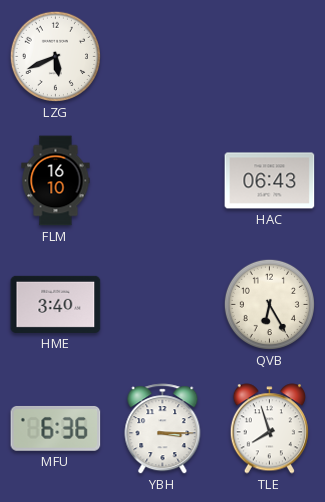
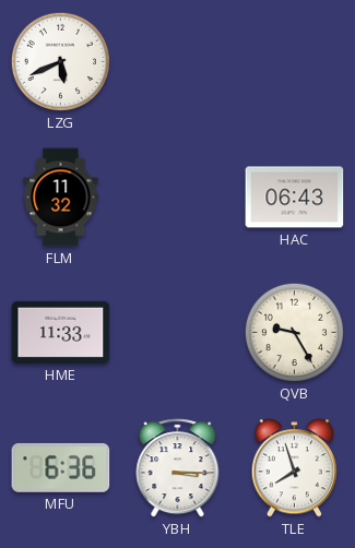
FLM: 16:10 -> 11:32
HME: 3:40 -> 11:33
QVB: 6:25 -> 9:25
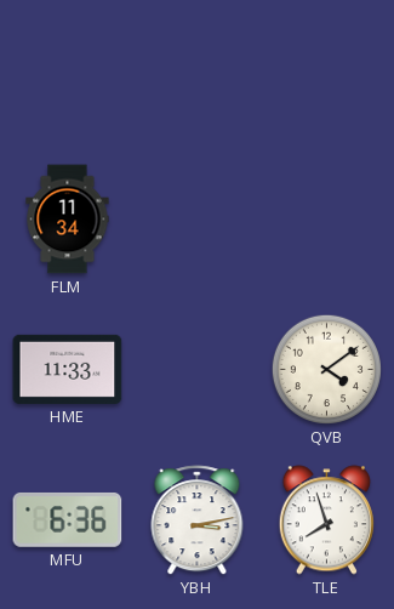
LZG: 5:41 -> none
FLM: 11:32 -> 11:34
HAC: 06:43 -> none
QVB: 9:25 -> 4:09
YBH: 3:15 -> 3:13
